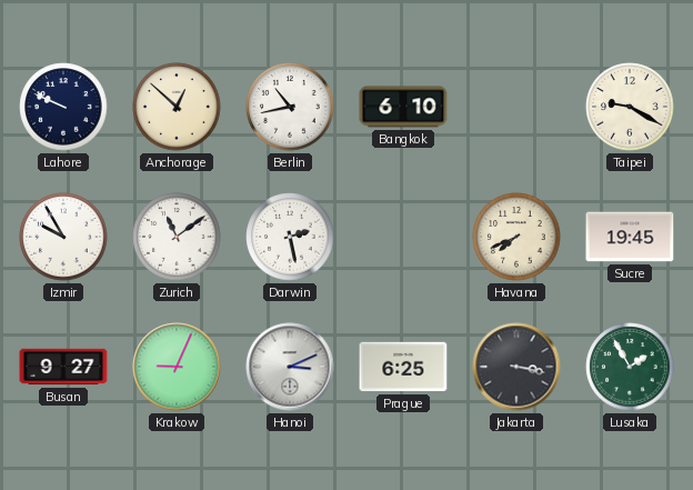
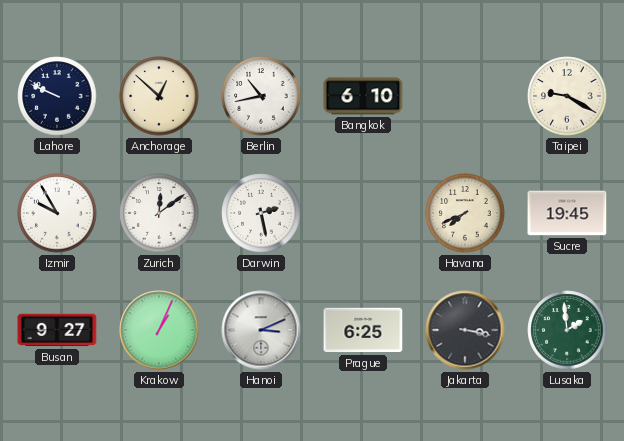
Zurich: 11:09 -> 12:09
Krakow: 9:04 -> 1:04
Lusaka: 1:55 -> 1:59
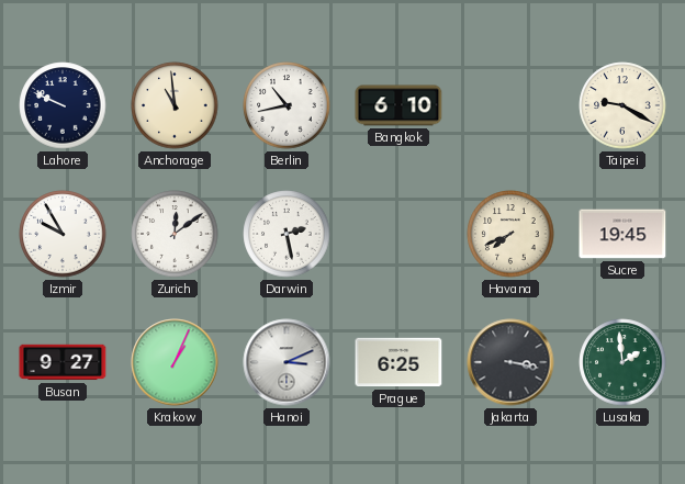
Anchorage: 12:52 -> 10:59
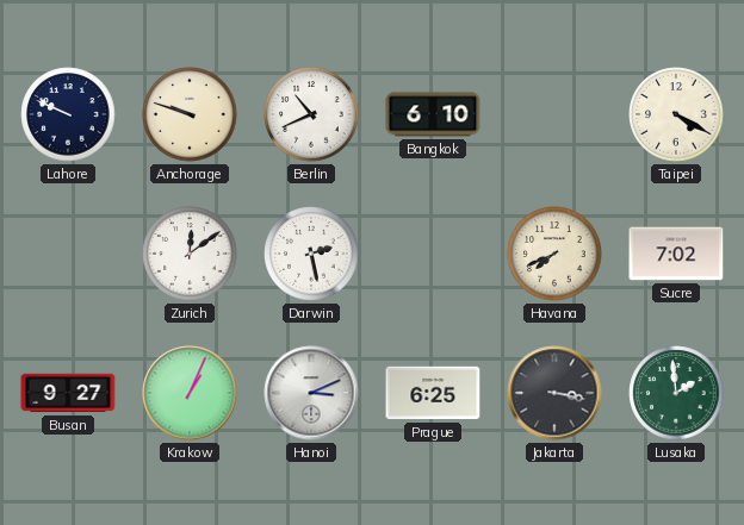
Anchorage: 10:59 -> 9:48
Berlin: 10:43 -> 10:41
Taipei: 9:20 -> 4:20
Izmir: 9:55 -> none
Sucre: 19:45 -> 7:02
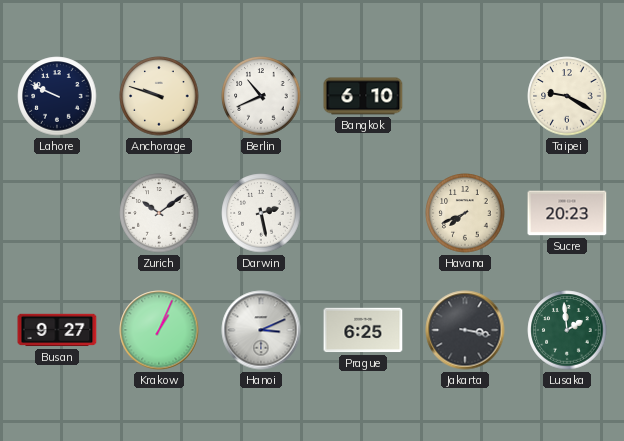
Taipei: 4:20 -> 9:20
Zurich: 12:09 -> 10:09
Sucre: 7:02 -> 20:23
